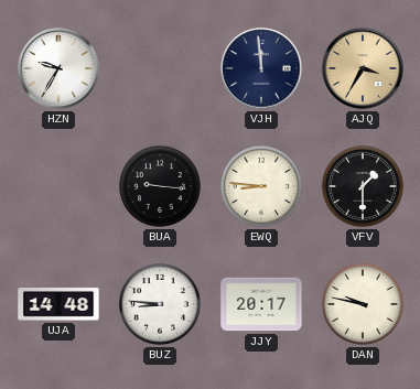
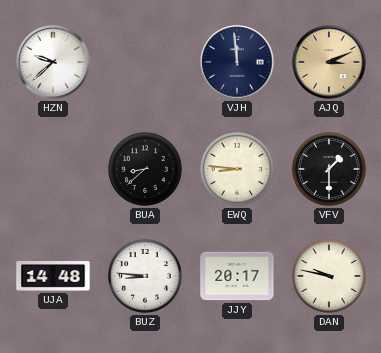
HZN: 9:35 -> 9:38
AJQ: 3:35 -> 3:11
BUA: 9:16 -> 8:38
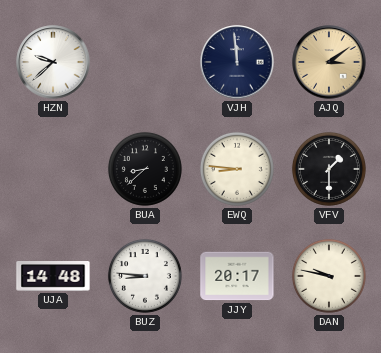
AJQ: 3:11 -> 3:09
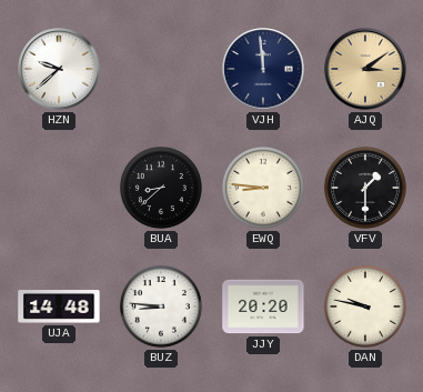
JJY: 20:17 -> 20:20
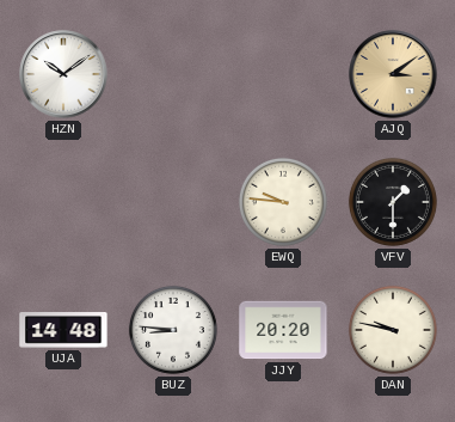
HZN: 9:38 -> 10:09
VJH: 11:59 -> none
BUA: 8:38 -> none
EWQ: 8:46 -> 9:46
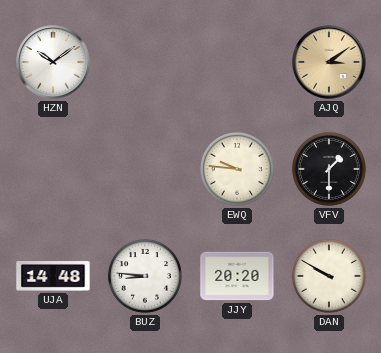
DAN: 9:47 -> 9:50
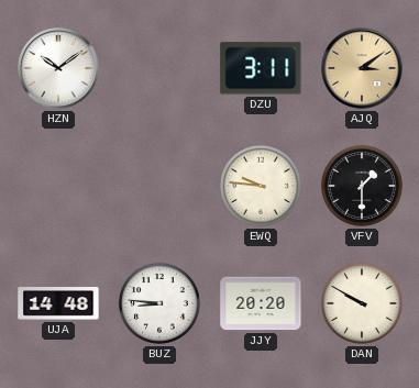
DZU: none -> 3:11
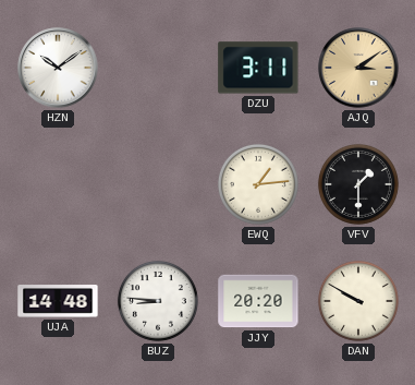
EWQ: 9:46 -> 1:14
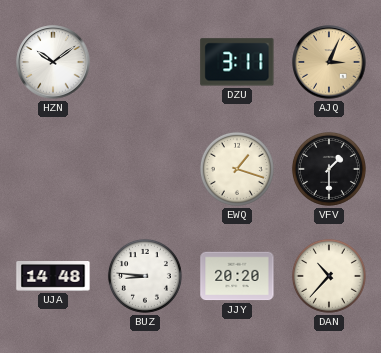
AJQ: 3:09 -> 3:04
EWQ: 1:14 -> 1:18
DAN: 9:50 -> 10:37
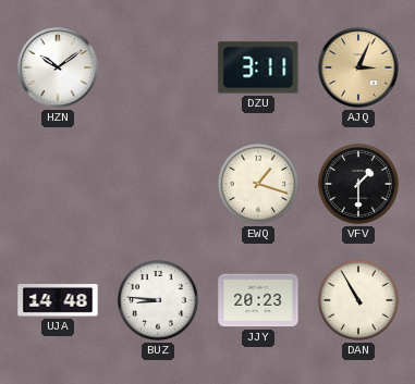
JJY: 20:20 -> 20:23
DAN: 10:37 -> 10:55
